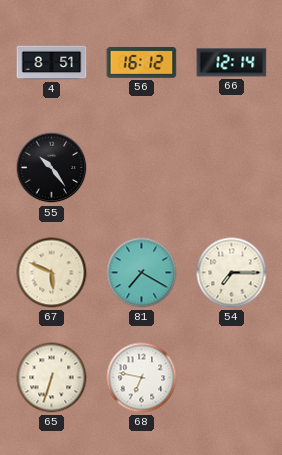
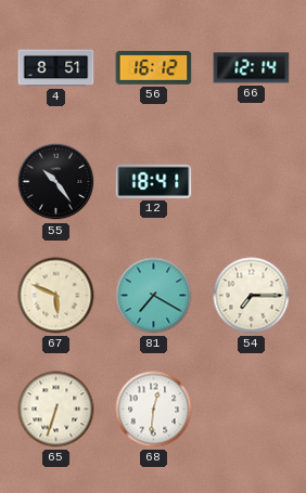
12: none -> 18:41
68: 6:47 -> 12:31
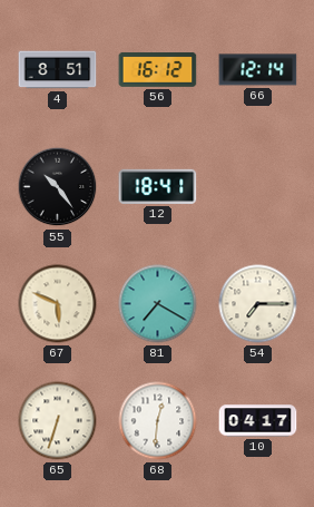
10: none -> 04:17
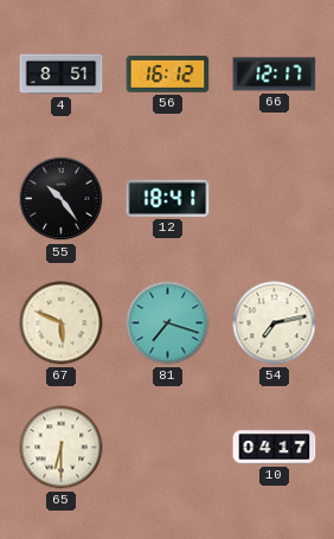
66: 12:14 -> 12:17
81: 7:20 -> 7:18
54: 7:15 -> 7:13
65: 6:33 -> 6:30
68: 12:31 -> none
